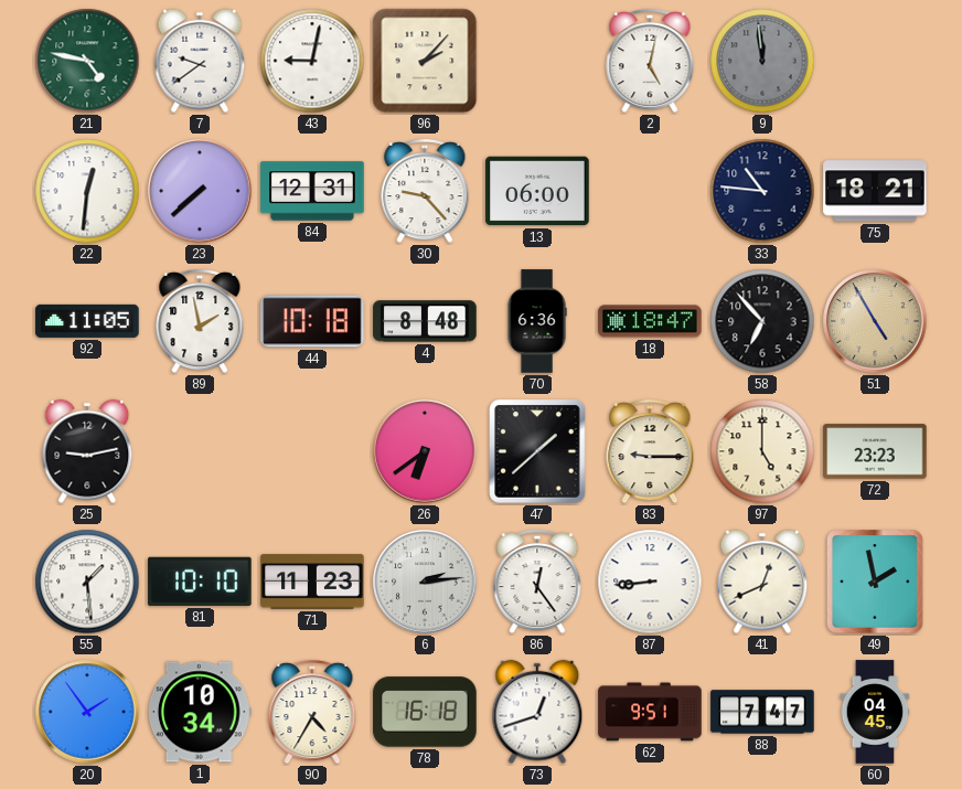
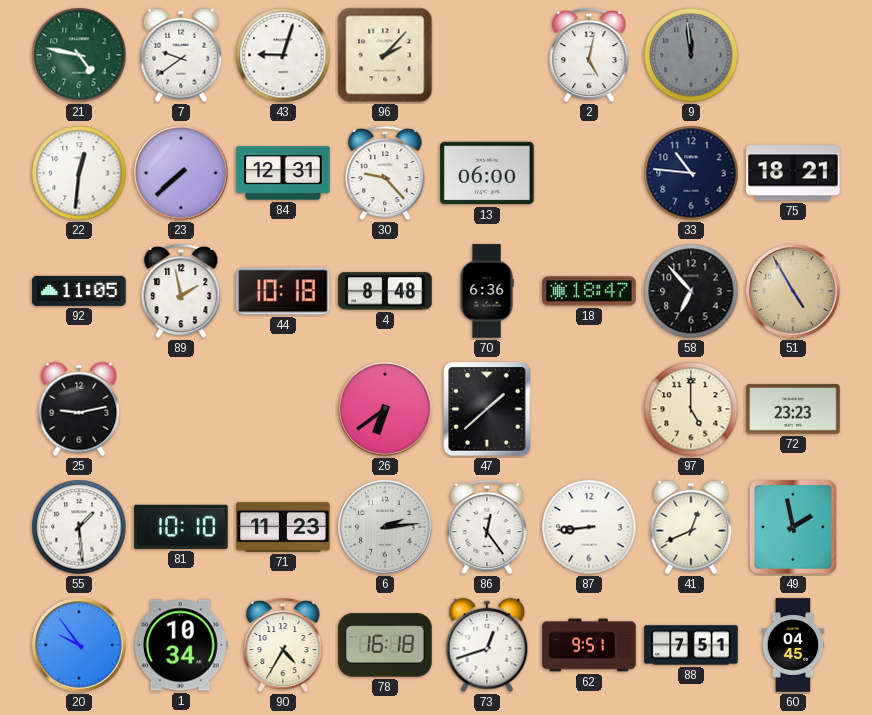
43: 9:02 -> 9:03
83: 9:15 -> none
20: 1:54 -> 9:54
88: 7:47 -> 7:51
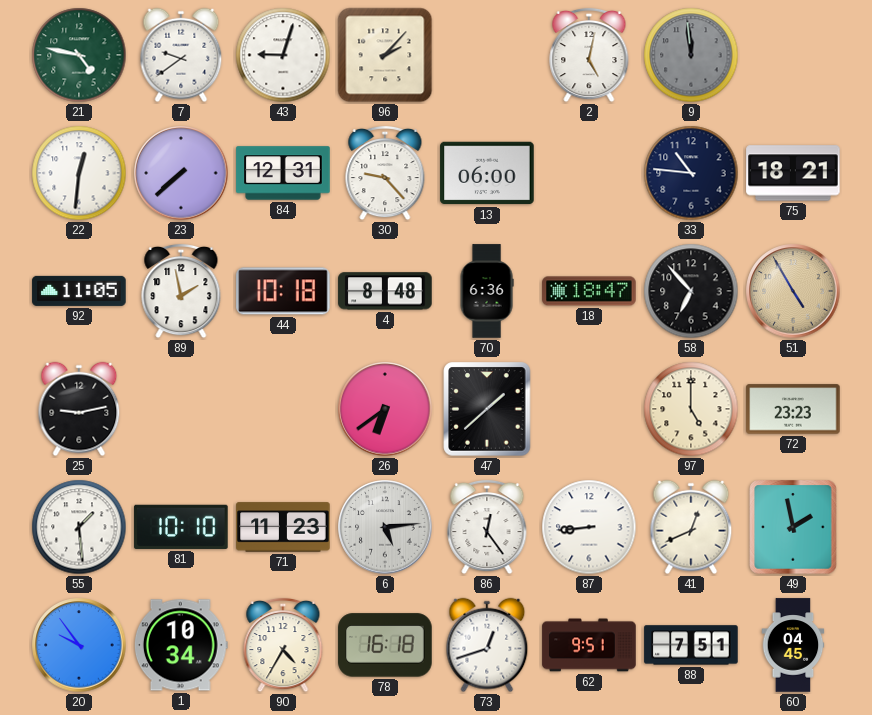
6: 2:14 -> 5:14
